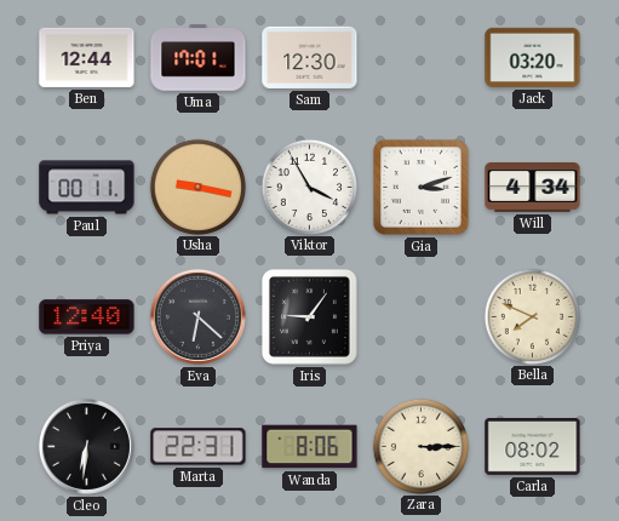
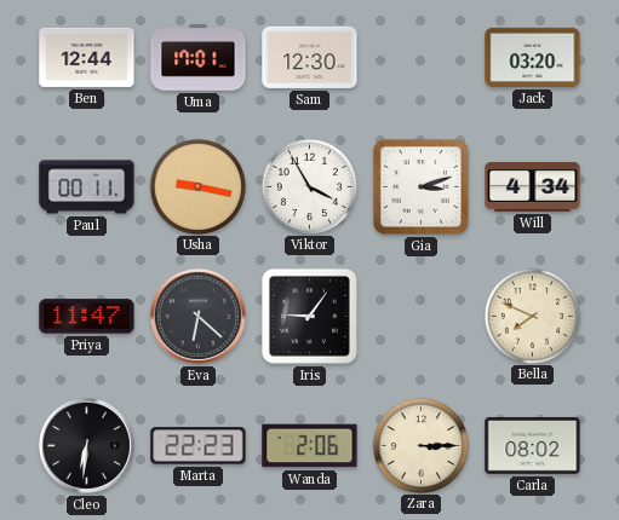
Priya: 12:40 -> 11:47
Marta: 22:31 -> 22:23
Wanda: 8:06 -> 2:06
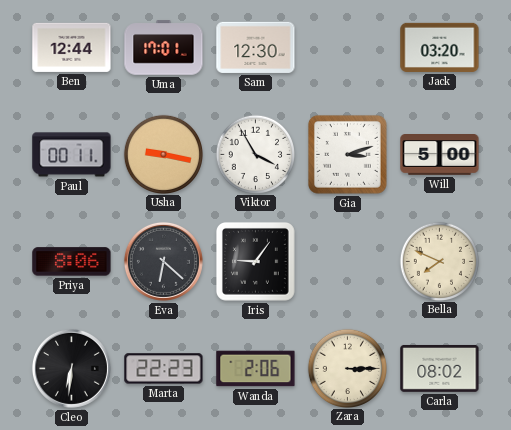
Will: 4:34 -> 5:00
Priya: 11:47 -> 8:06
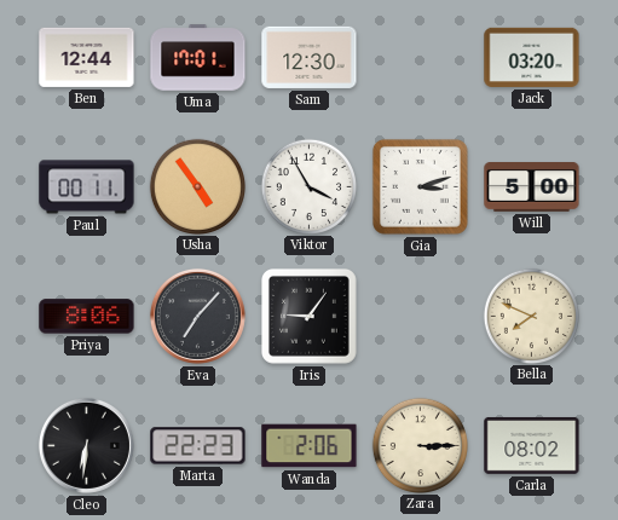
Usha: 9:17 -> 4:54
Eva: 6:22 -> 7:07
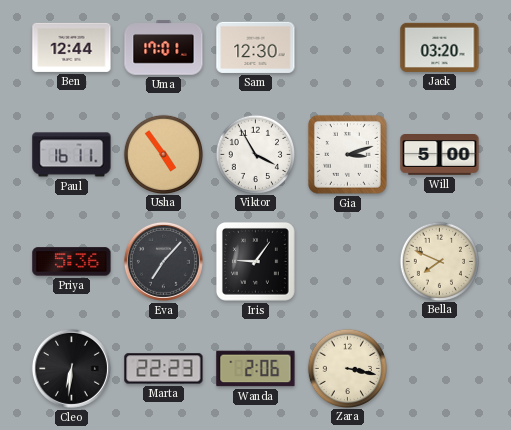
Paul: 00:11 -> 16:11
Priya: 8:06 -> 5:36
Zara: 3:15 -> 3:17
Carla: 08:02 -> none
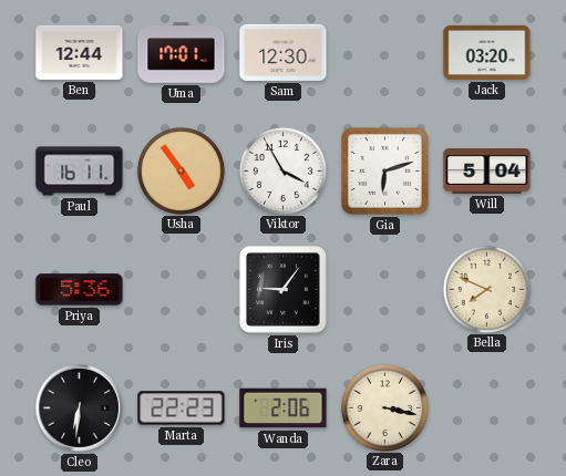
Gia: 3:12 -> 6:12
Will: 5:00 -> 5:04
Eva: 7:07 -> none
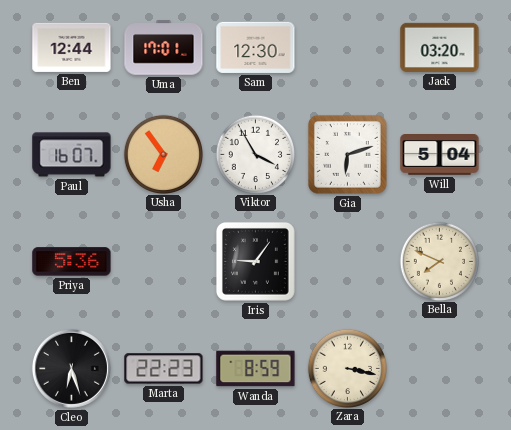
Paul: 16:11 -> 16:07
Usha: 4:54 -> 6:54
Cleo: 6:31 -> 6:27
Wanda: 2:06 -> 8:59
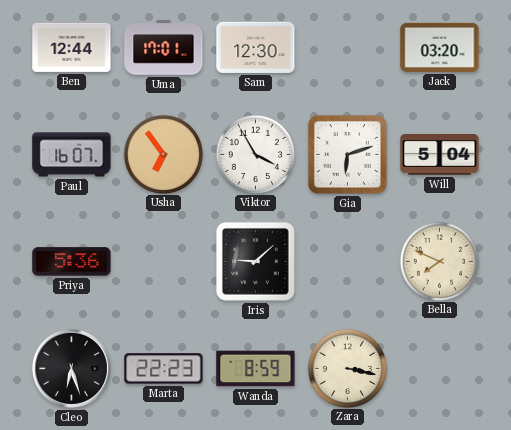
Iris: 9:06 -> 9:08
